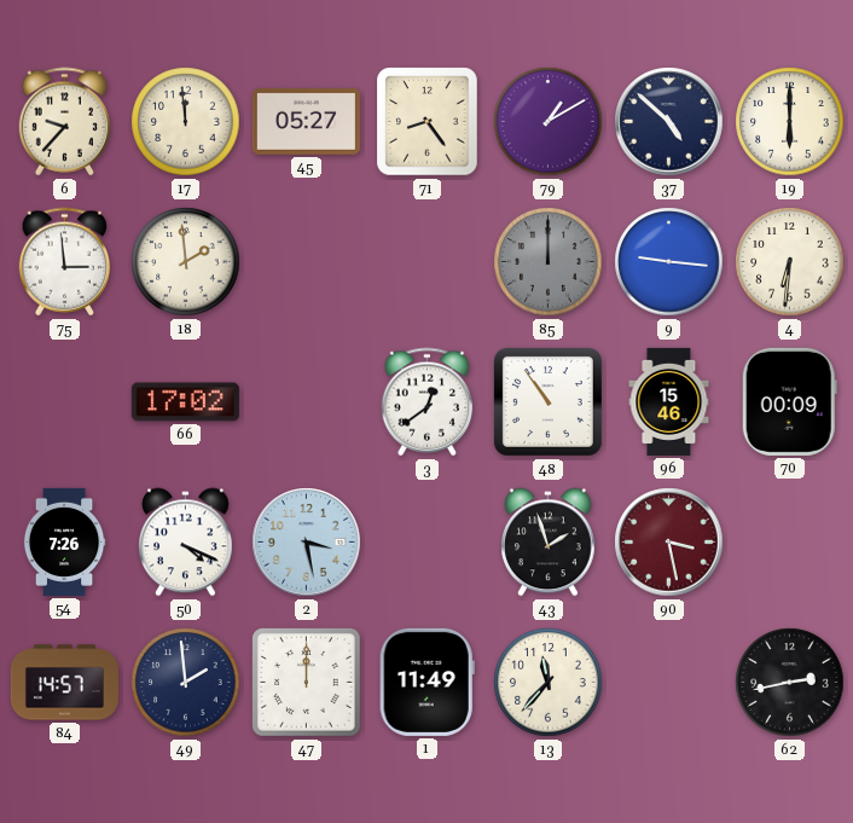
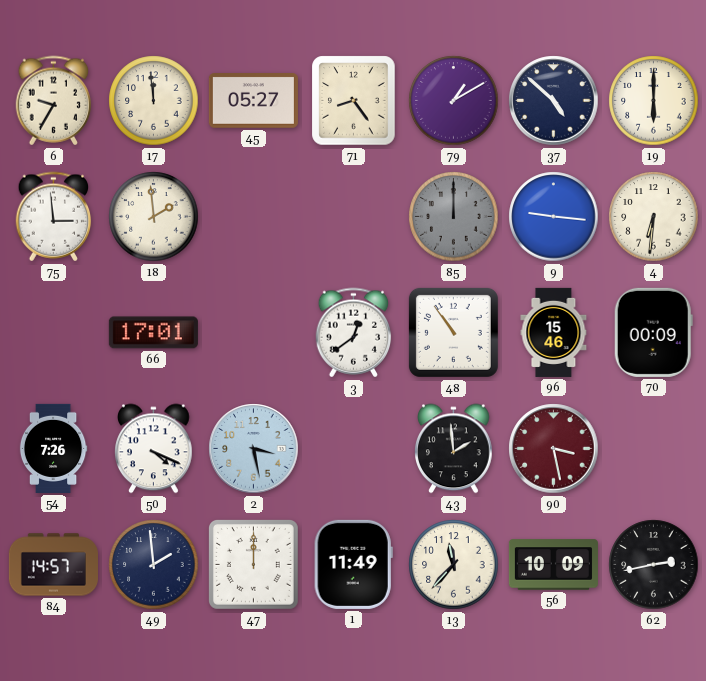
6: 9:37 -> 9:35
66: 17:02 -> 17:01
43: 1:57 -> 1:59
56: none -> 10:09
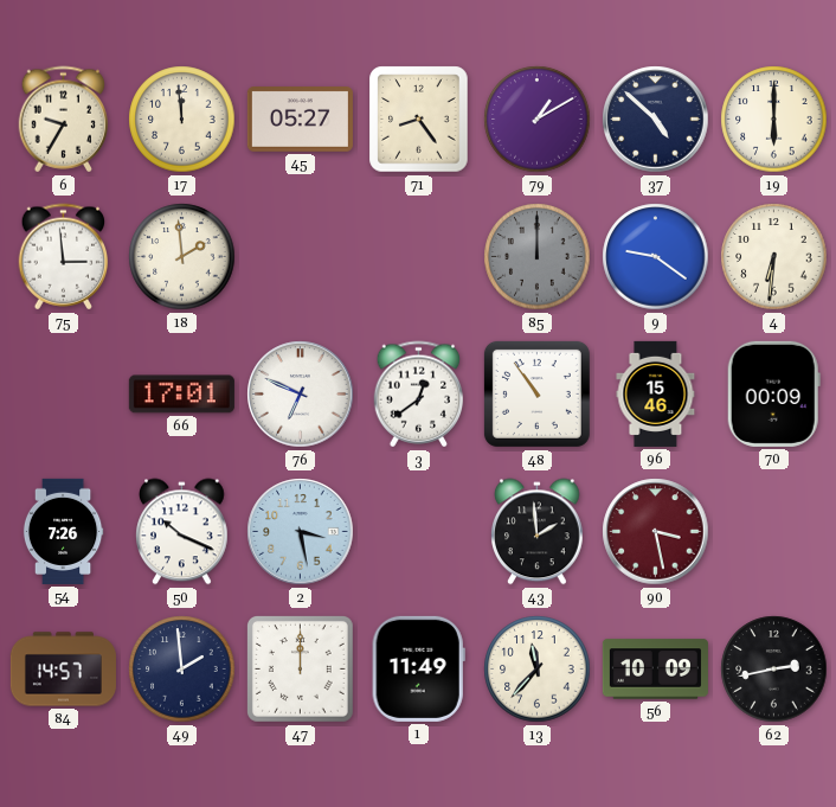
9: 9:16 -> 9:21
76: none -> 6:49
50: 4:19 -> 10:19
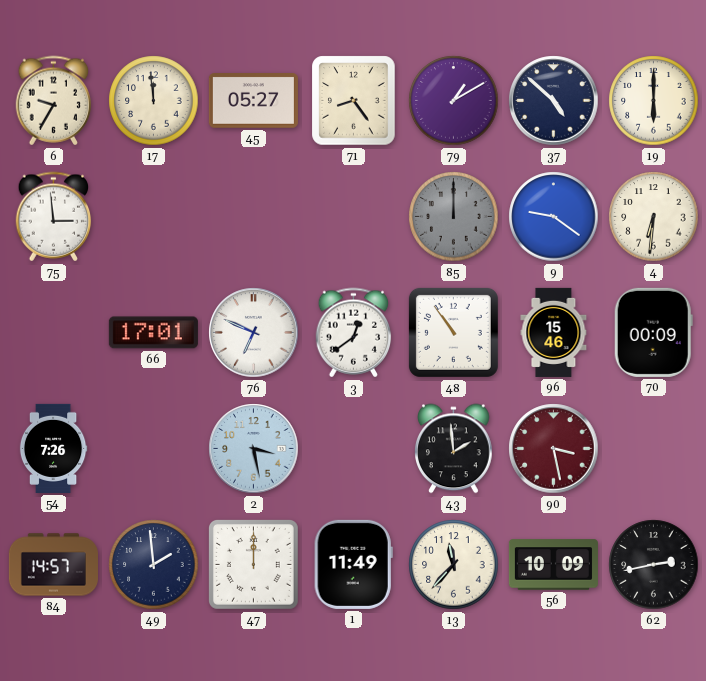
18: 1:59 -> none
50: 10:19 -> none
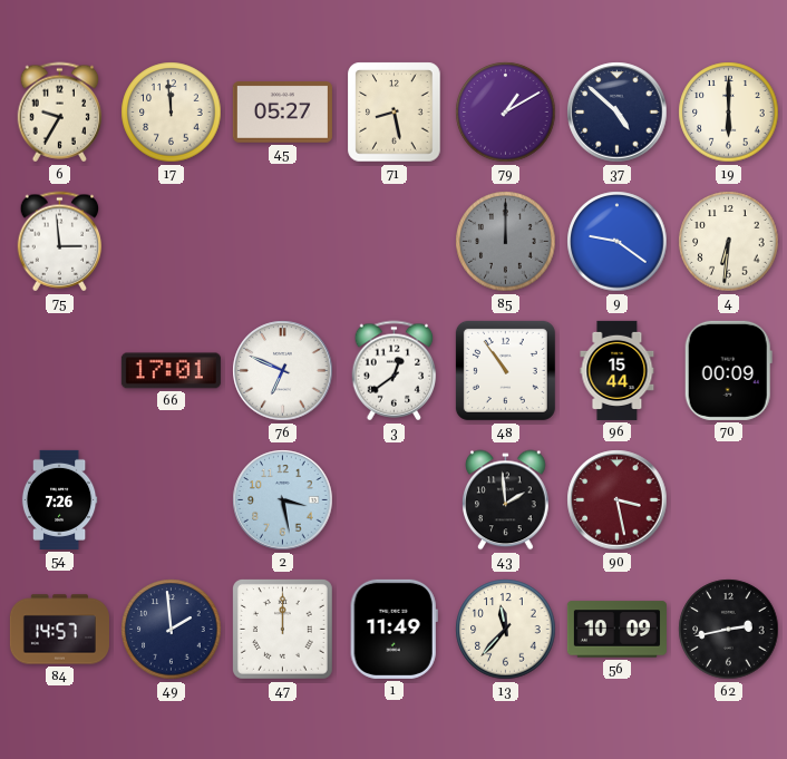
71: 8:24 -> 8:28
96: 15:46 -> 15:44
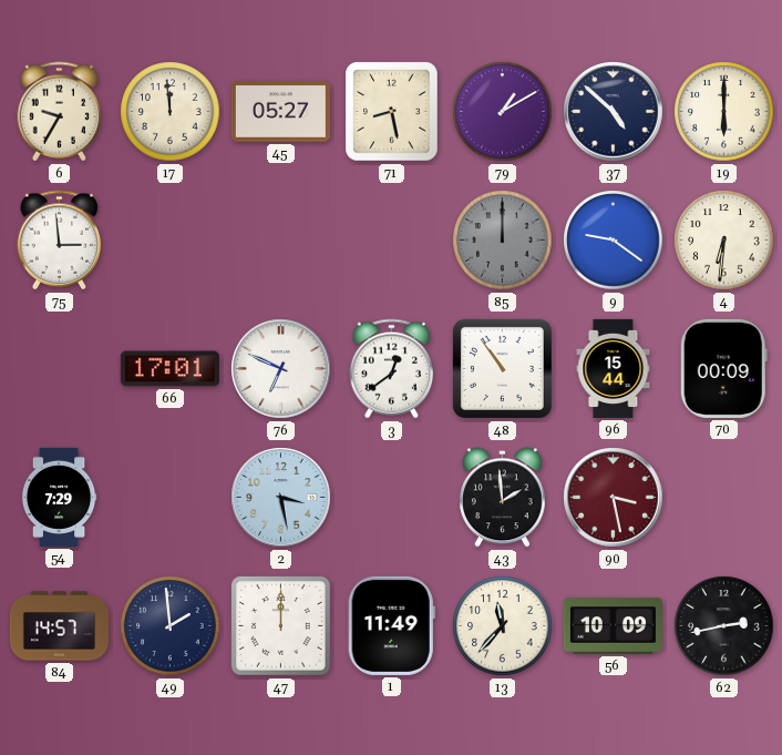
54: 7:26 -> 7:29
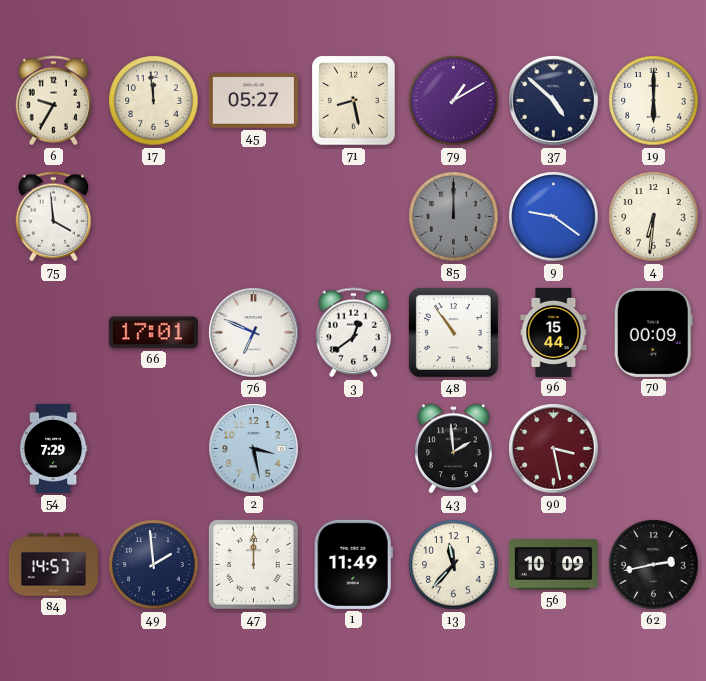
75: 2:59 -> 3:59
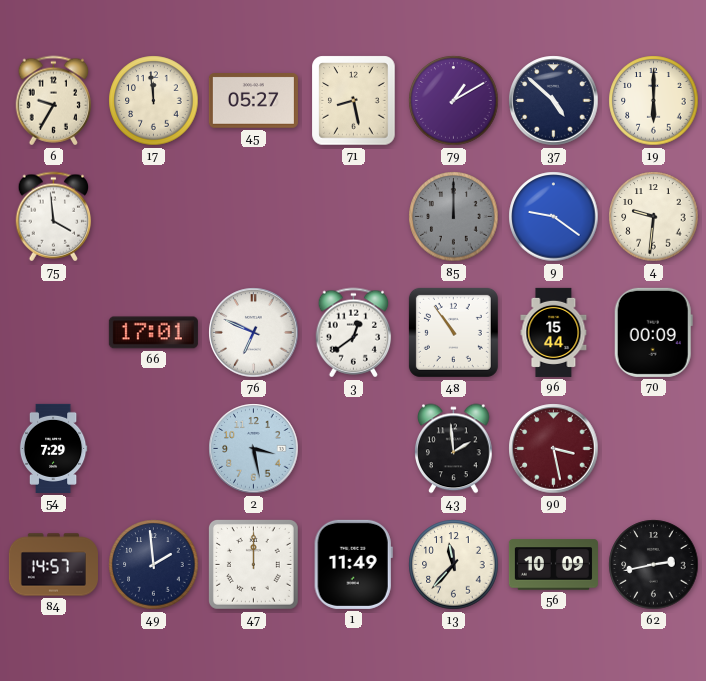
4: 6:31 -> 9:31
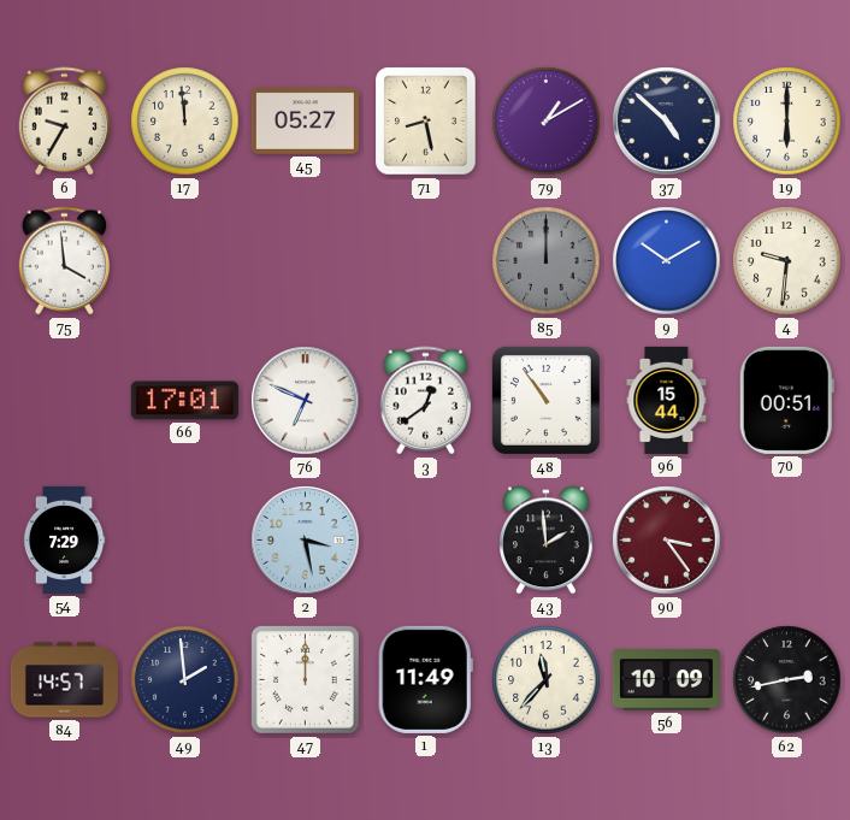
9: 9:21 -> 10:10
70: 00:09 -> 00:51
90: 3:28 -> 3:24
